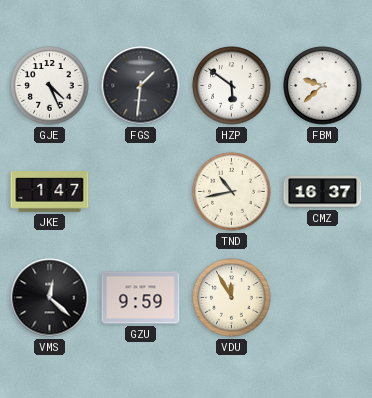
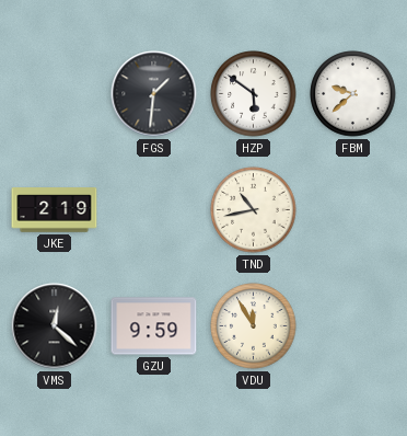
GJE: 4:26 -> none
JKE: 1:47 -> 2:19
CMZ: 16:37 -> none
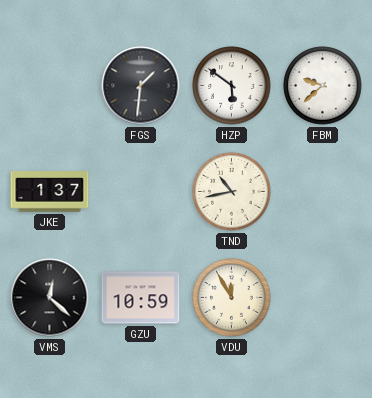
JKE: 2:19 -> 1:37
GZU: 9:59 -> 10:59
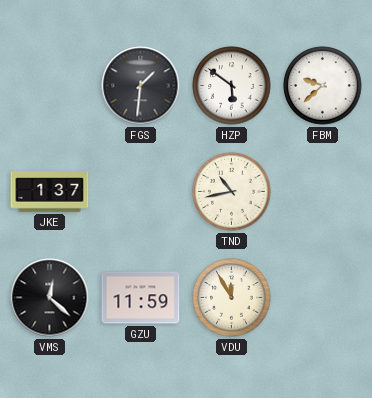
GZU: 10:59 -> 11:59
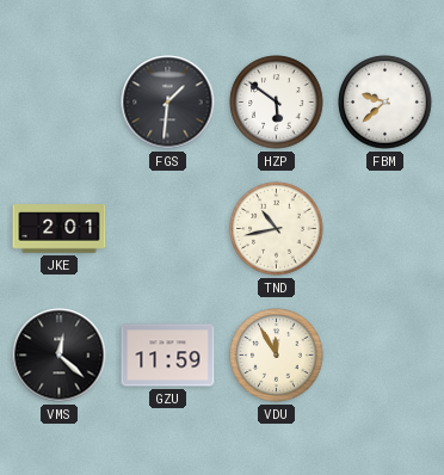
JKE: 1:37 -> 2:01
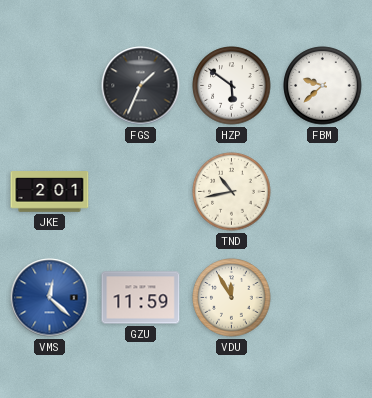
FGS: 1:31 -> 1:34
VMS dial: black -> blue
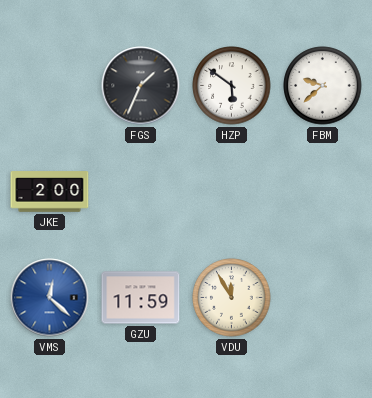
JKE: 2:01 -> 2:00
TND: 10:43 -> none
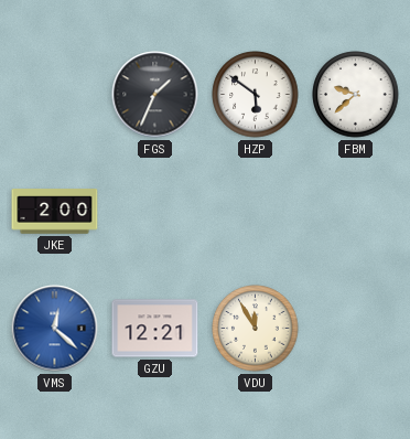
GZU: 11:59 -> 12:21
